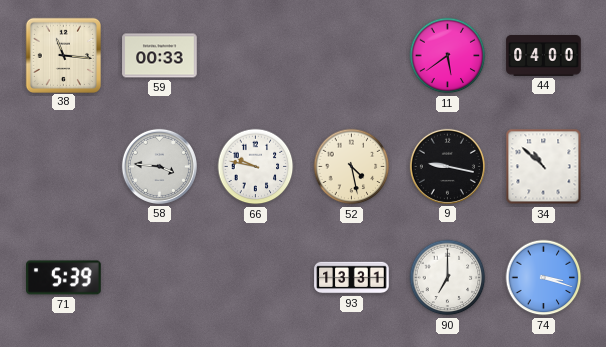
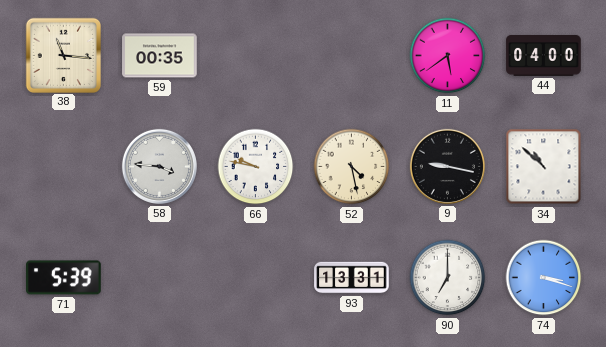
59: 00:33 -> 00:35
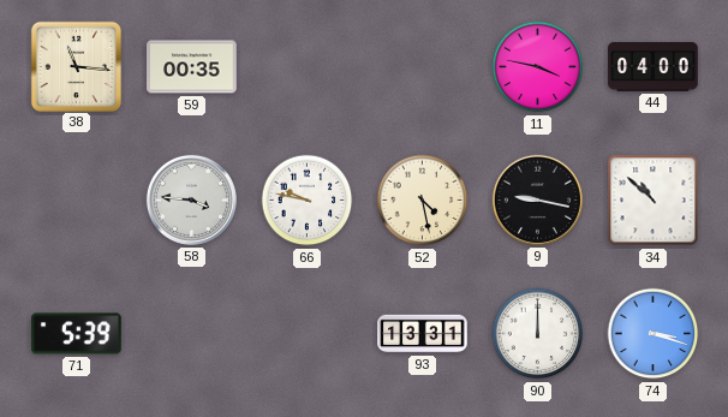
11: 5:39 -> 3:47
90: 7:00 -> 12:00
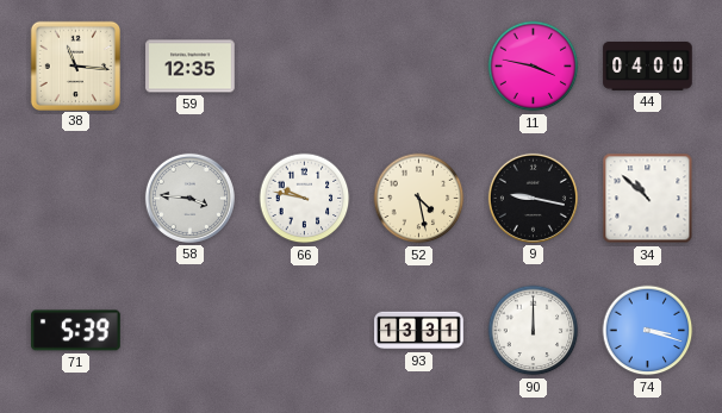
59: 00:35 -> 12:35
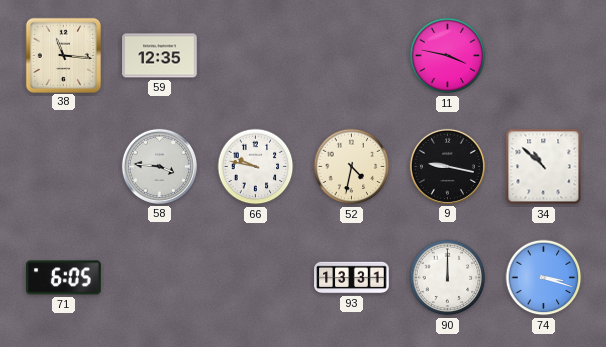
44: 04:00 -> none
52: 4:28 -> 4:32
71: 5:39 -> 6:05
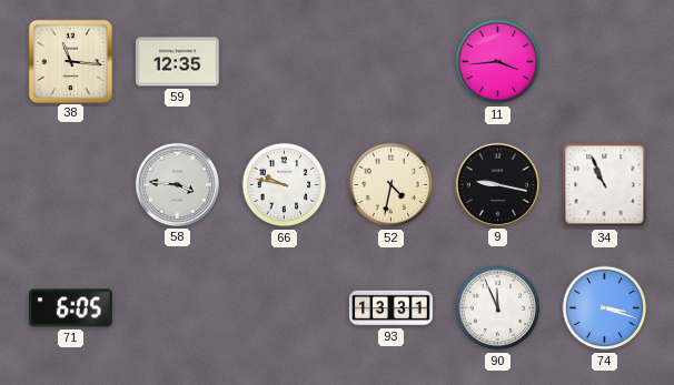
11: 3:47 -> 3:44
34: 10:52 -> 10:56
90: 12:00 -> 11:56
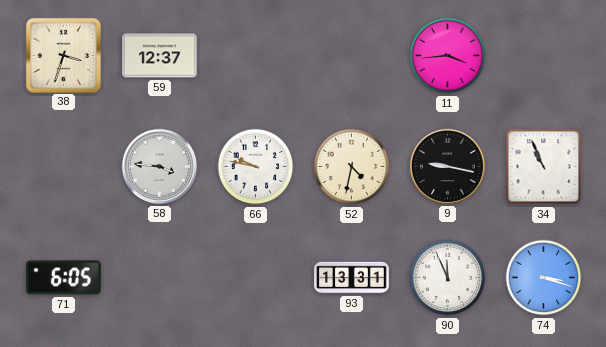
38: 11:16 -> 3:33
59: 12:35 -> 12:37
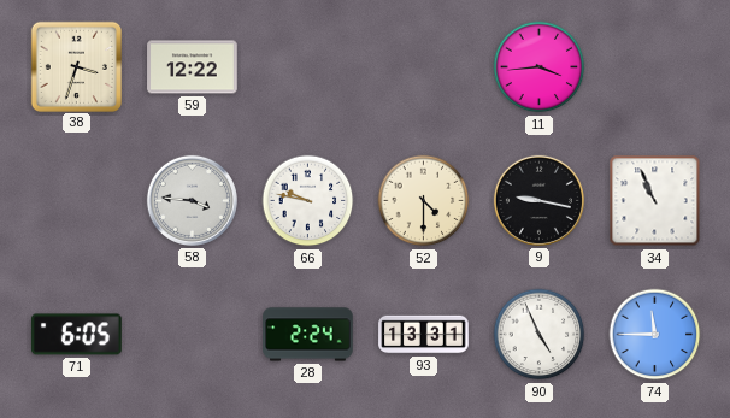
59: 12:37 -> 12:22
52: 4:32 -> 4:30
28: none -> 2:24
90: 11:56 -> 4:56
74: 3:18 -> 11:45
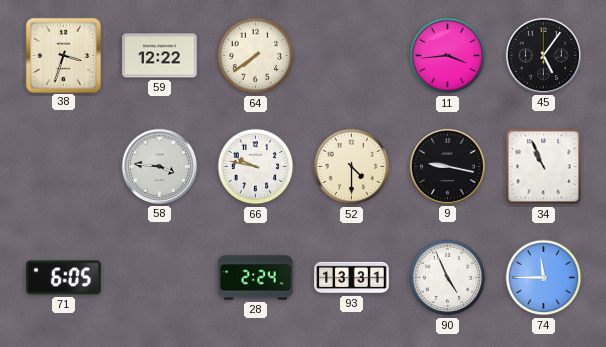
64: none -> 7:39
45: none -> 5:06
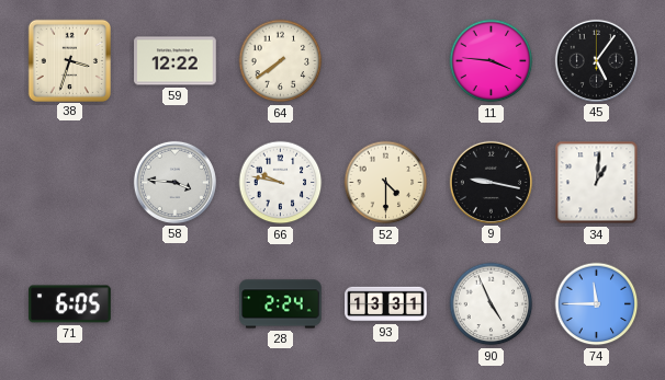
11: 3:44 -> 3:46
34: 10:56 -> 1:01
